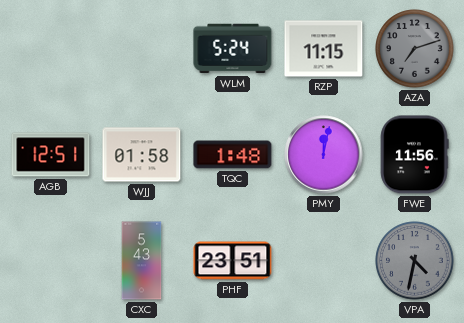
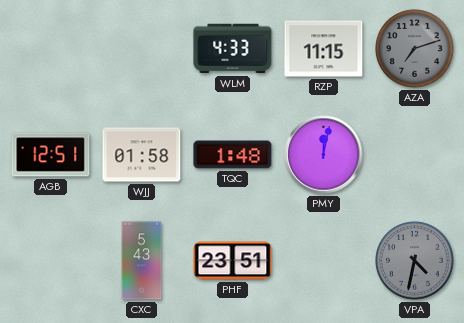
WLM: 5:24 -> 4:33
FWE: 11:56 -> none
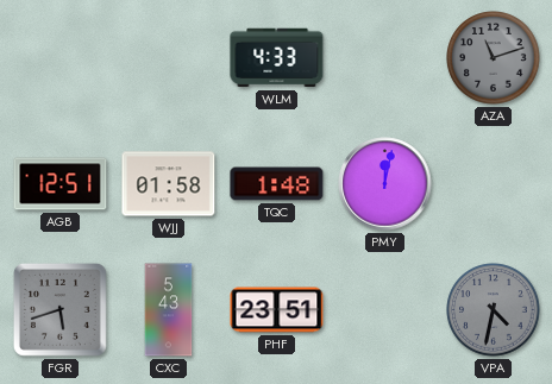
RZP: 11:15 -> none
AZA: 7:12 -> 11:12
FGR: none -> 5:42
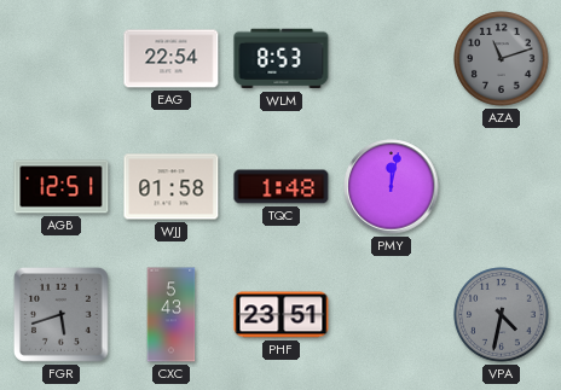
EAG: none -> 22:54
WLM: 4:33 -> 8:53
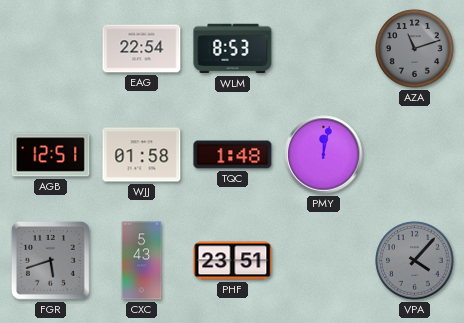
VPA: 4:32 -> 4:07
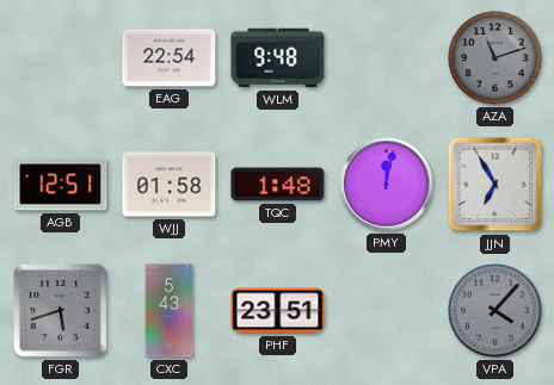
WLM: 8:53 -> 9:48
JJN: none -> 6:55
